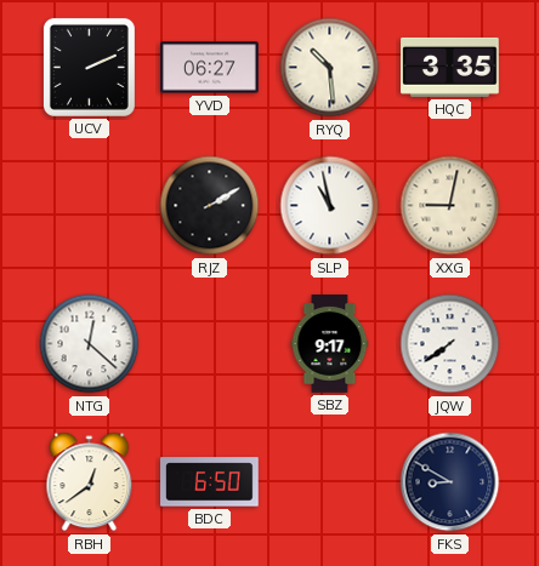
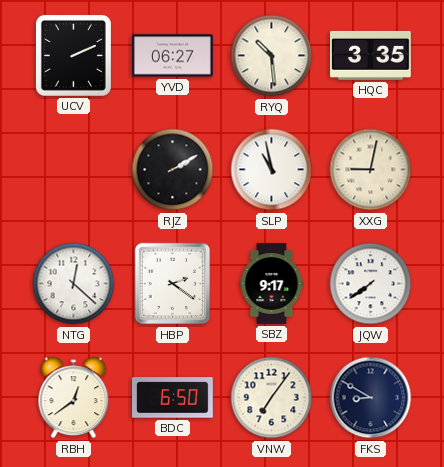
HBP: none -> 2:21
VNW: none -> 7:06
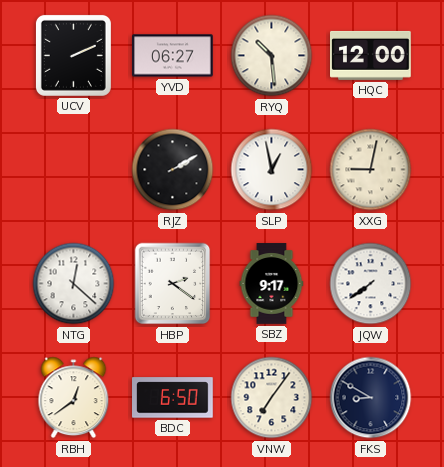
HQC: 3:35 -> 12:00
SLP: 10:58 -> 12:58
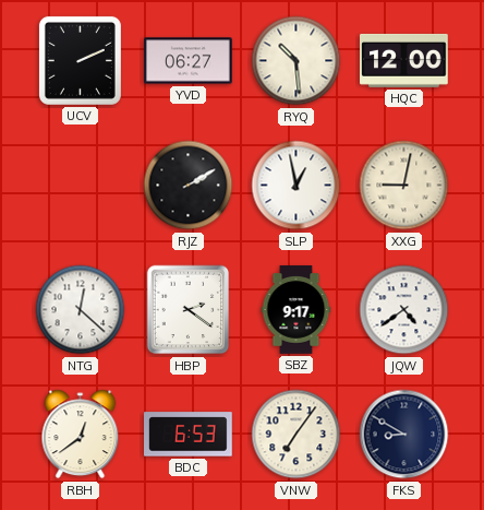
JQW: 7:39 -> 4:39
BDC: 6:50 -> 6:53
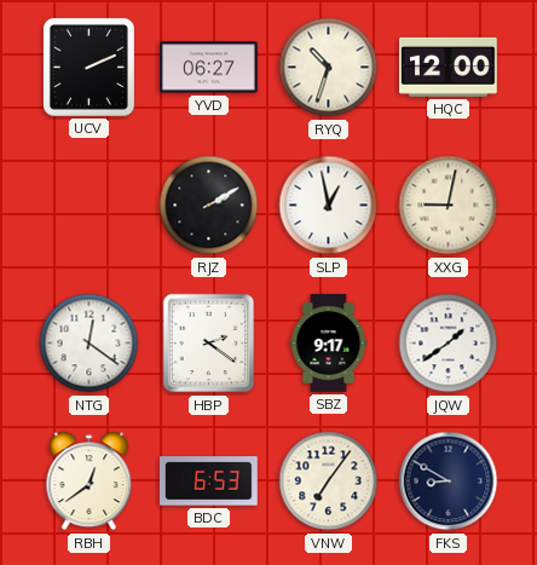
RYQ: 10:29 -> 10:33
NTG: 12:22 -> 12:21
JQW: 4:39 -> 1:39
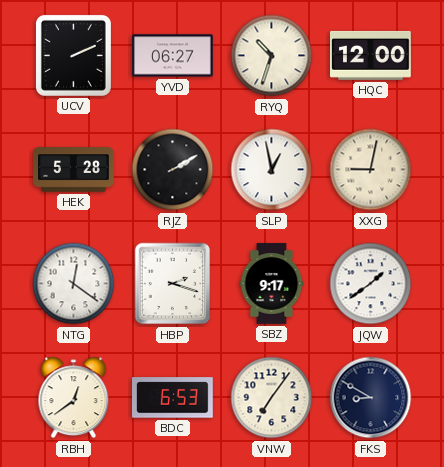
HEK: none -> 5:28
HBP: 2:21 -> 2:18
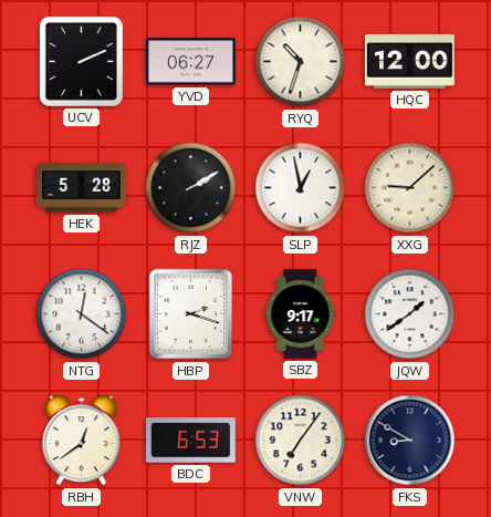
XXG: 9:02 -> 9:08
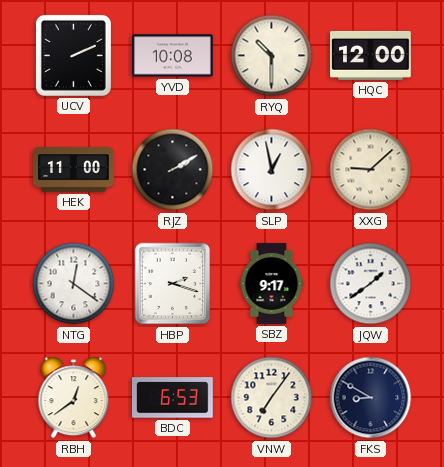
YVD: 06:27 -> 10:08
RYQ: 10:33 -> 10:30
HEK: 5:28 -> 11:00
